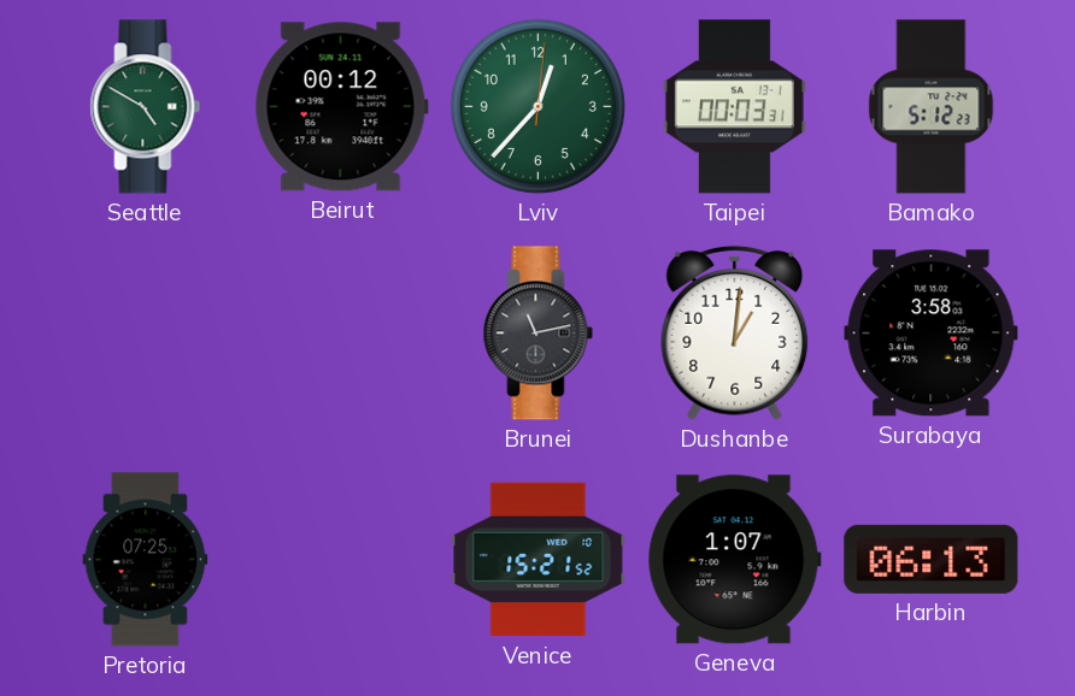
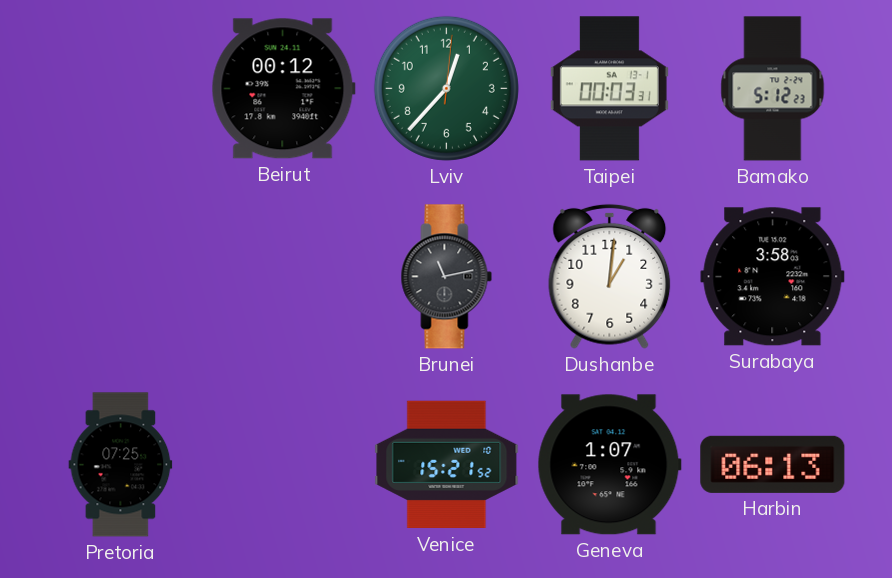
Seattle: 4:50 -> none
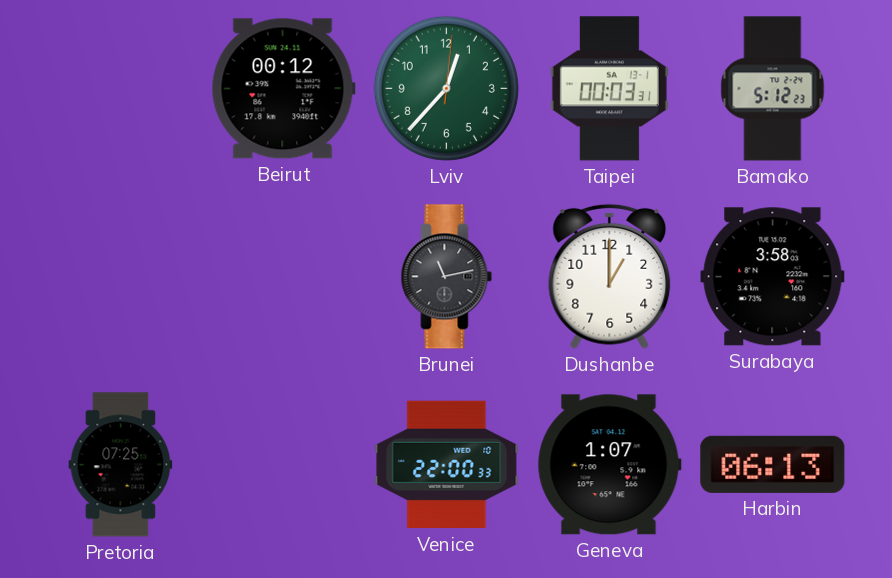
Dushanbe: 1:01 -> 1:00
Venice: 15:21 -> 22:00
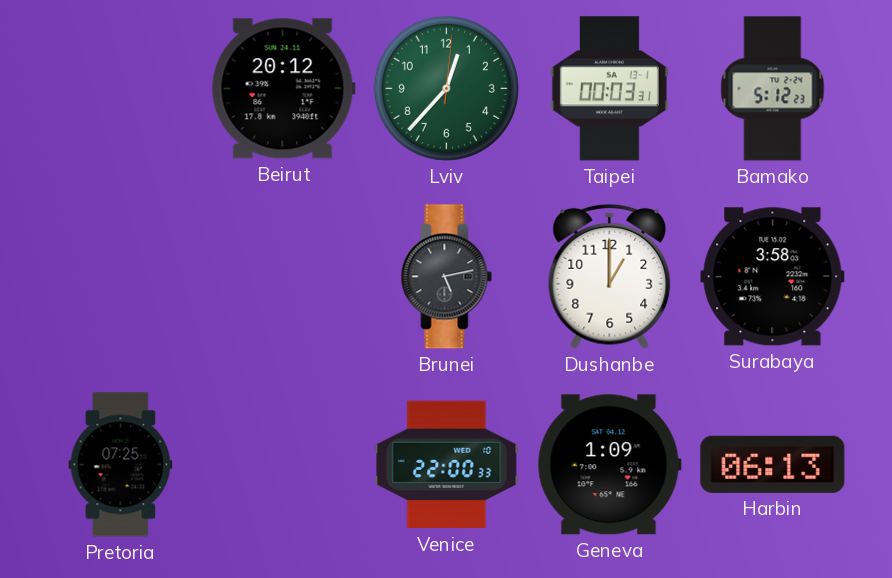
Beirut: 00:12 -> 20:12
Brunei: 11:13 -> 5:13
Geneva: 1:07 -> 1:09
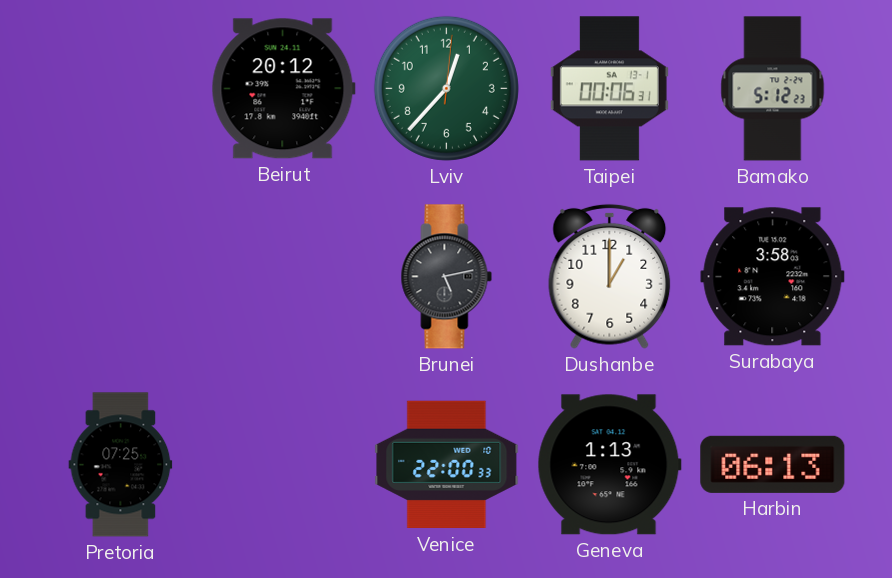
Taipei: 00:03 -> 00:06
Geneva: 1:09 -> 1:13
